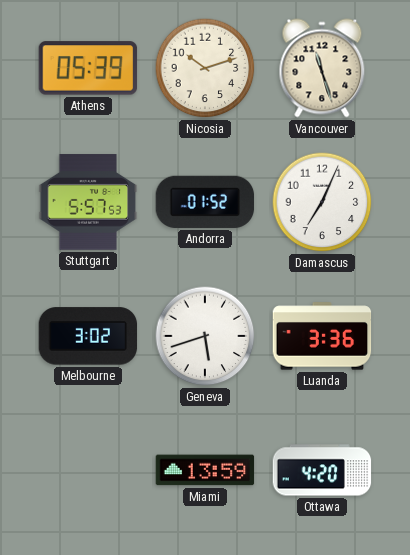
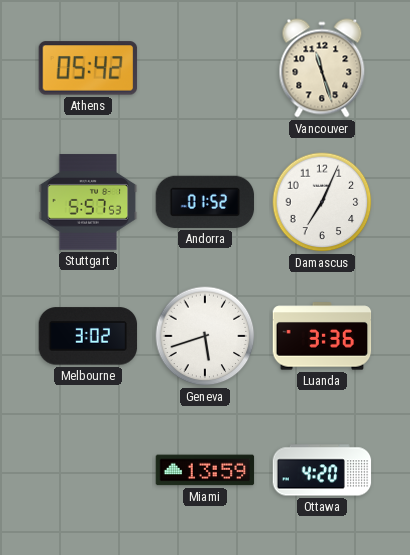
Athens: 05:39 -> 05:42
Nicosia: 10:12 -> none
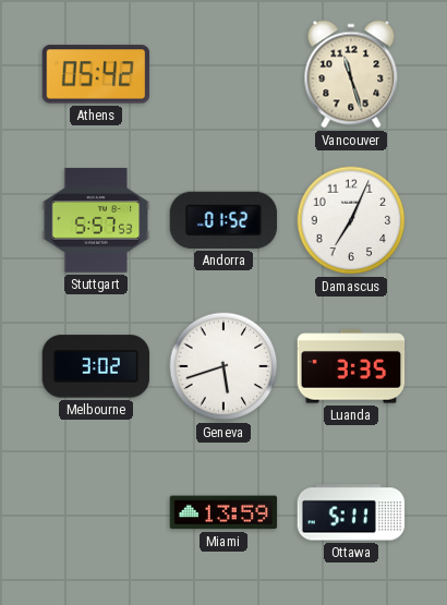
Luanda: 3:36 -> 3:35
Ottawa: 4:20 -> 5:11
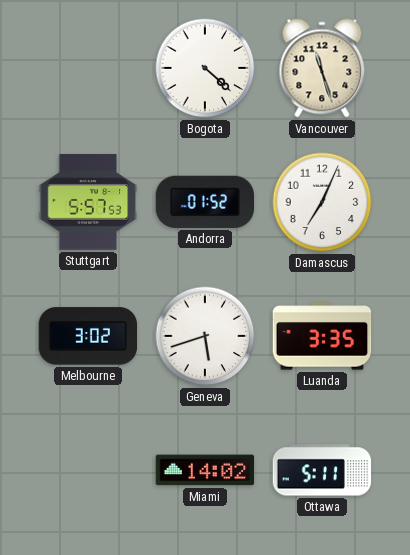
Athens: 05:42 -> none
Bogota: none -> 4:22
Miami: 13:59 -> 14:02
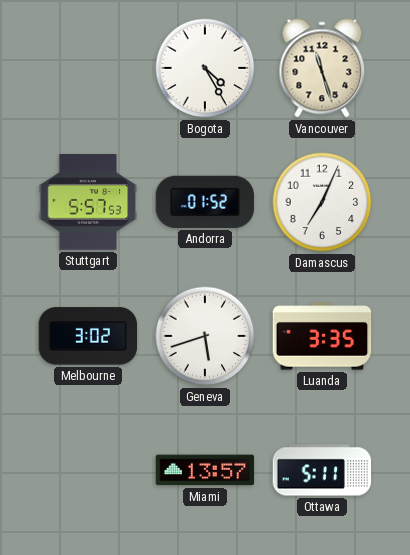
Bogota: 4:22 -> 4:25
Miami: 14:02 -> 13:57
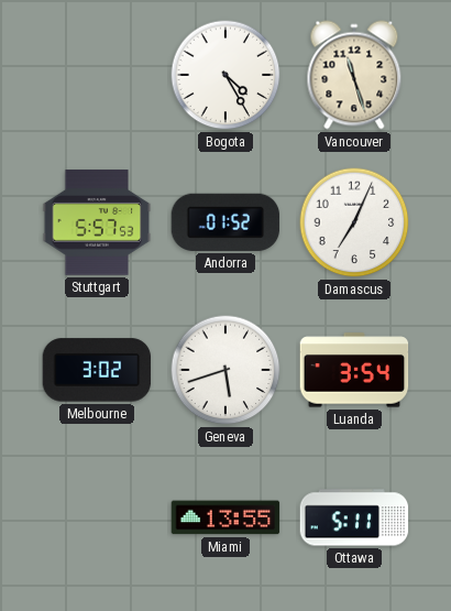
Luanda: 3:35 -> 3:54
Miami: 13:57 -> 13:55
